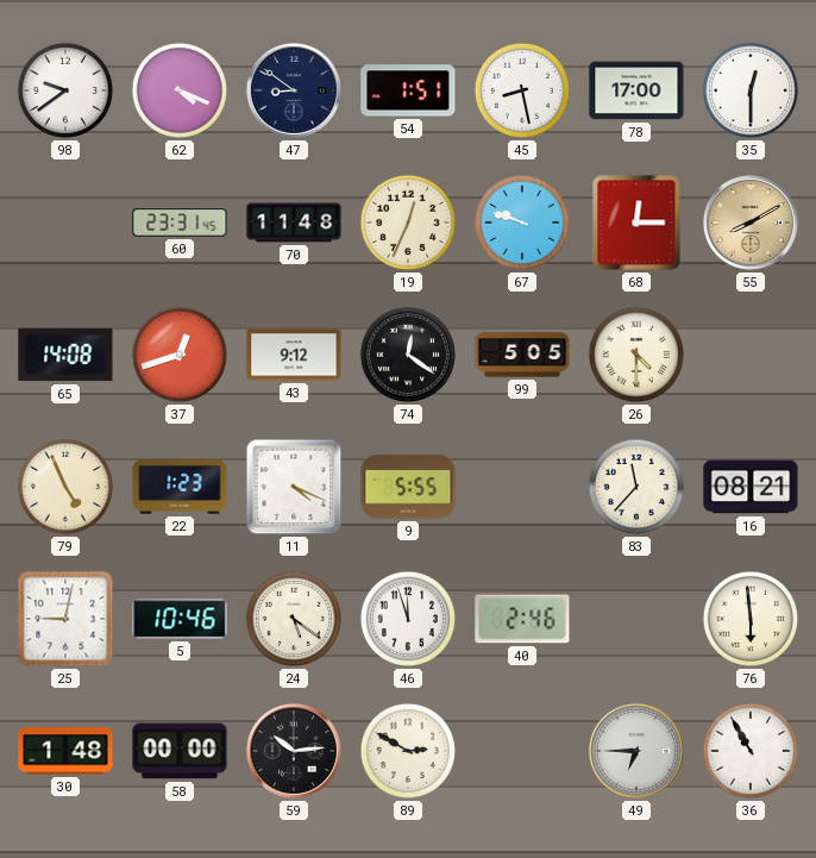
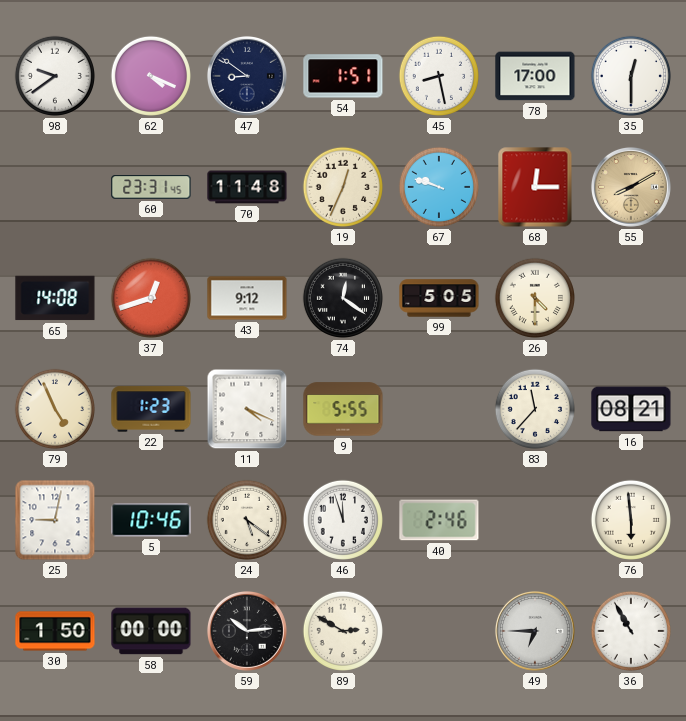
30: 1:48 -> 1:50
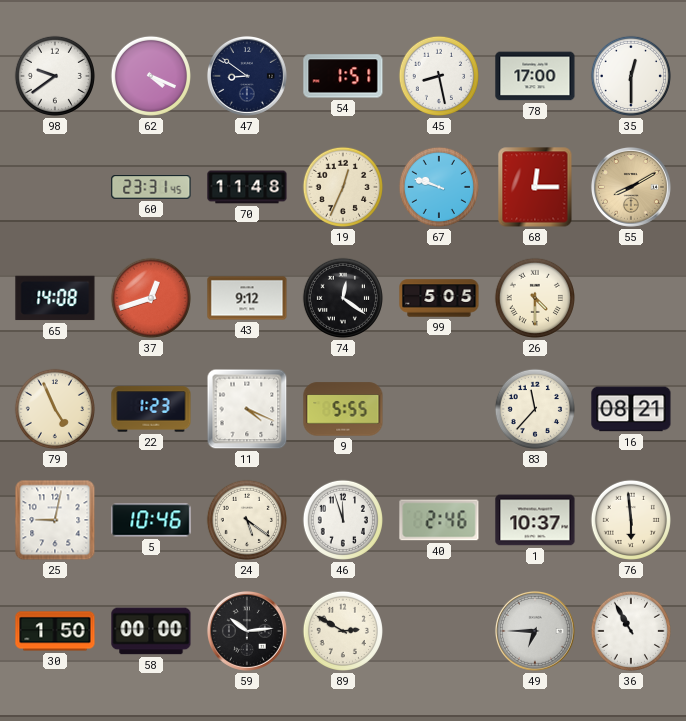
1: none -> 10:37
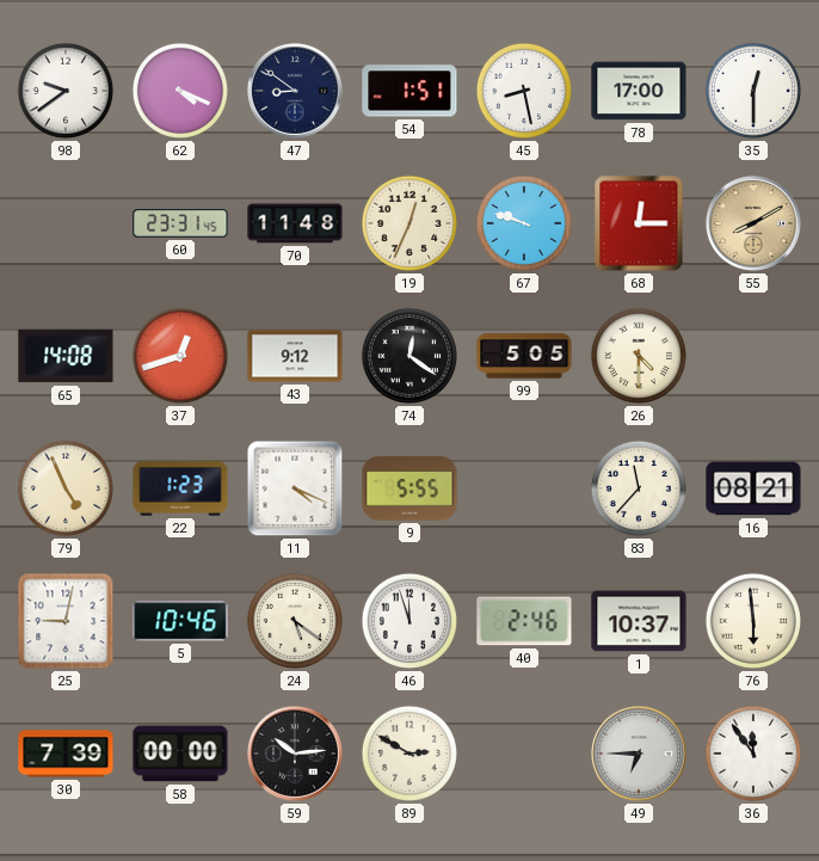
30: 1:50 -> 7:39
36: 10:55 -> 11:54
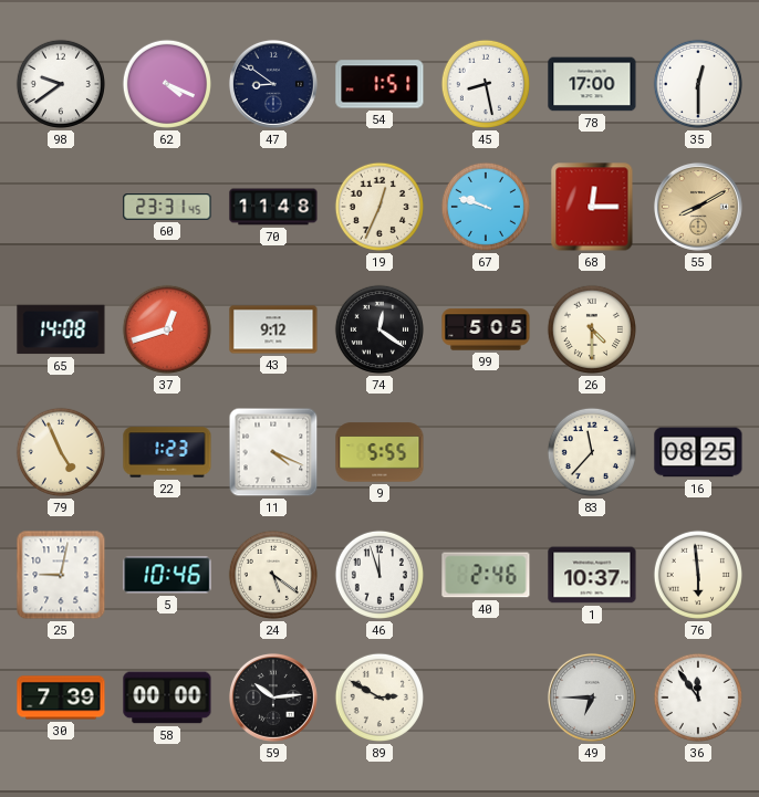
16: 08:21 -> 08:25
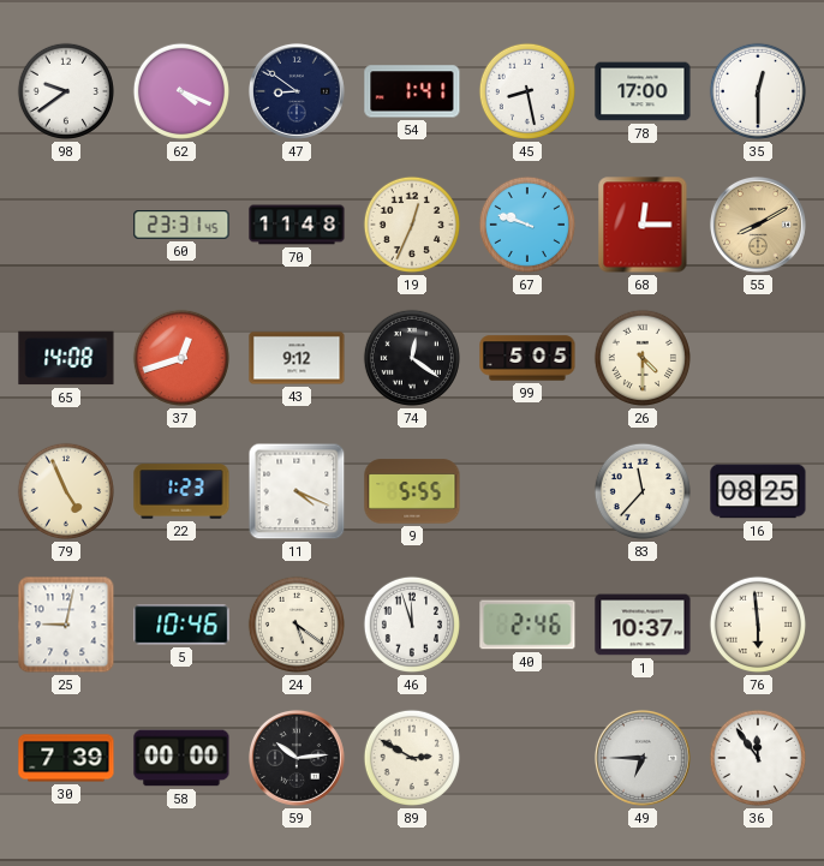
54: 1:51 -> 1:41
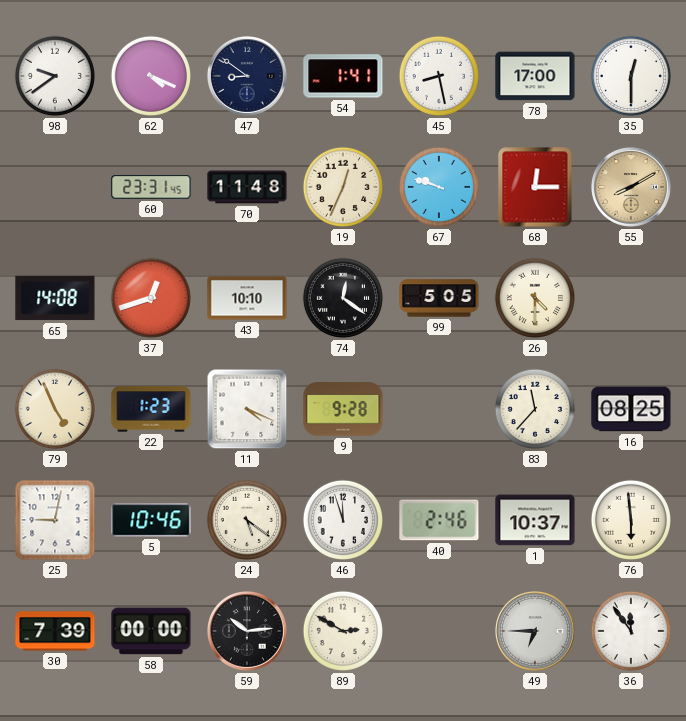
43: 9:12 -> 10:10
9: 5:55 -> 9:28
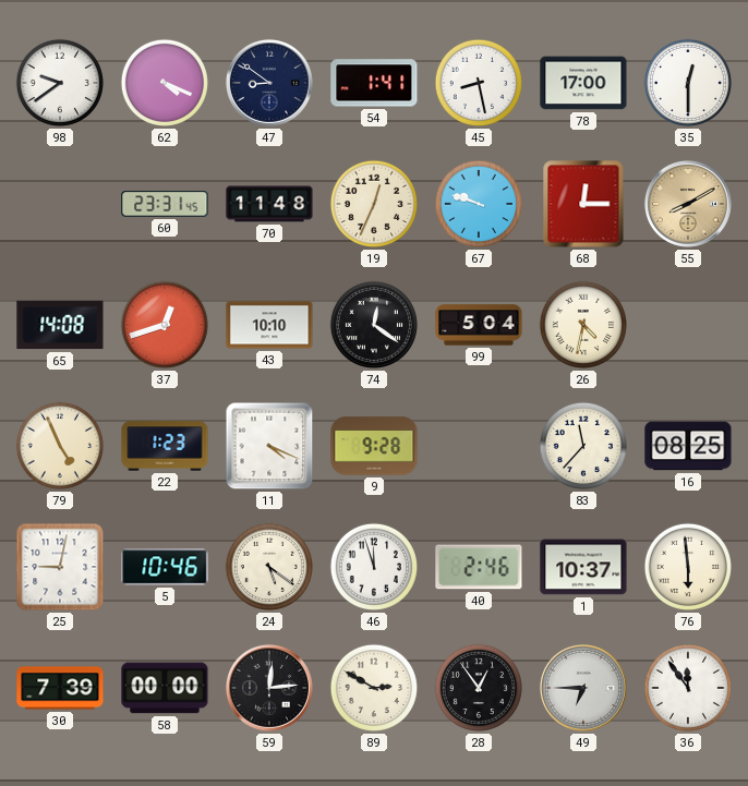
99: 5:05 -> 5:04
26: 4:30 -> 4:32
59: 10:14 -> 12:14
28: none -> 12:54
